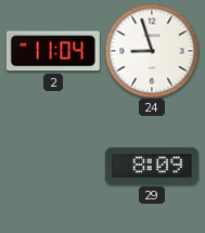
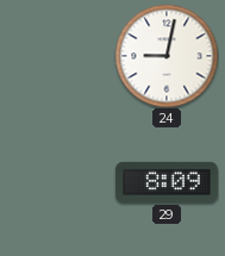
2: 11:04 -> none
24: 8:57 -> 9:02
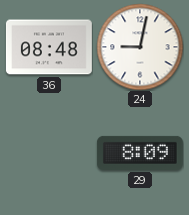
36: none -> 08:48
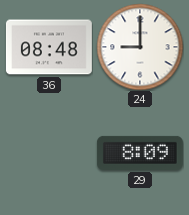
24: 9:02 -> 9:00
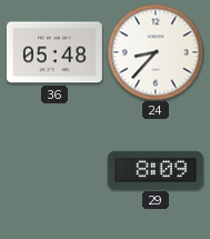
36: 08:48 -> 05:48
24: 9:00 -> 8:37
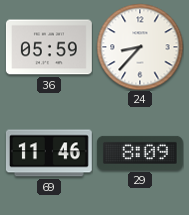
36: 05:48 -> 05:59
69: none -> 11:46
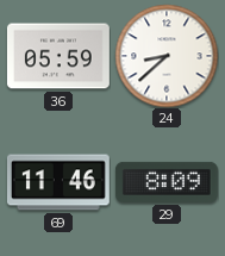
24: 8:37 -> 8:38
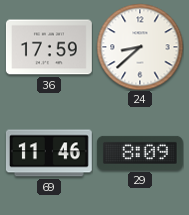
36: 05:59 -> 17:59
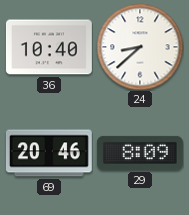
36: 17:59 -> 10:40
69: 11:46 -> 20:46
